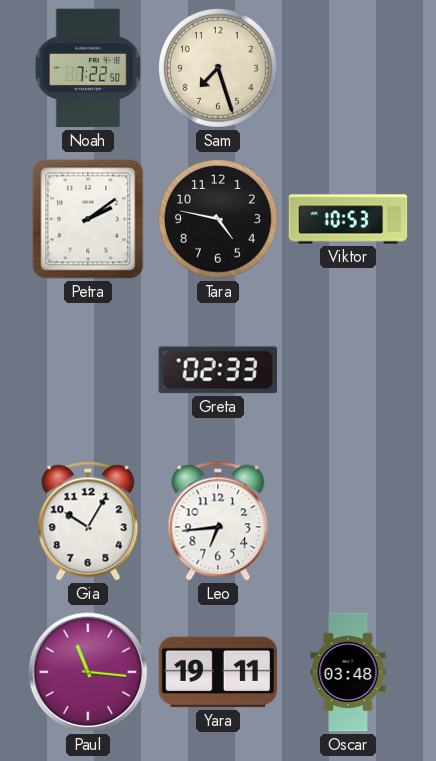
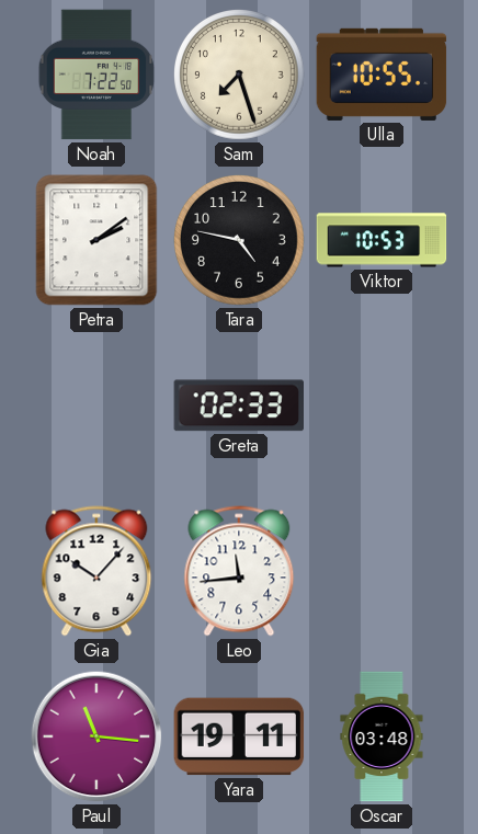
Ulla: none -> 10:55
Gia: 10:05 -> 10:07
Leo: 6:44 -> 11:44
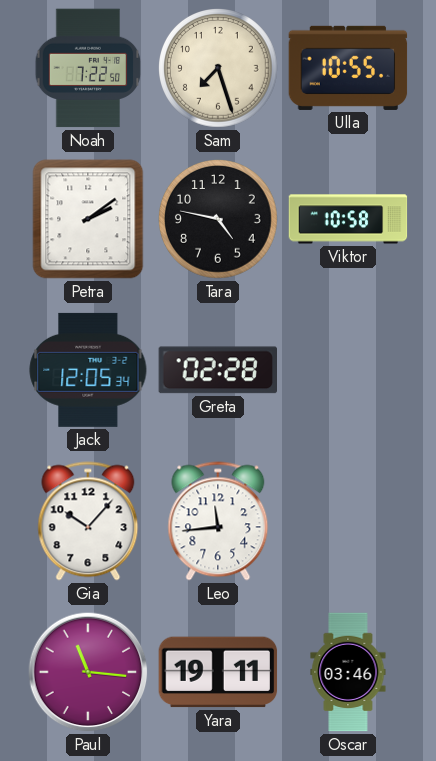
Viktor: 10:53 -> 10:58
Jack: none -> 12:05
Greta: 02:33 -> 02:28
Oscar: 03:48 -> 03:46
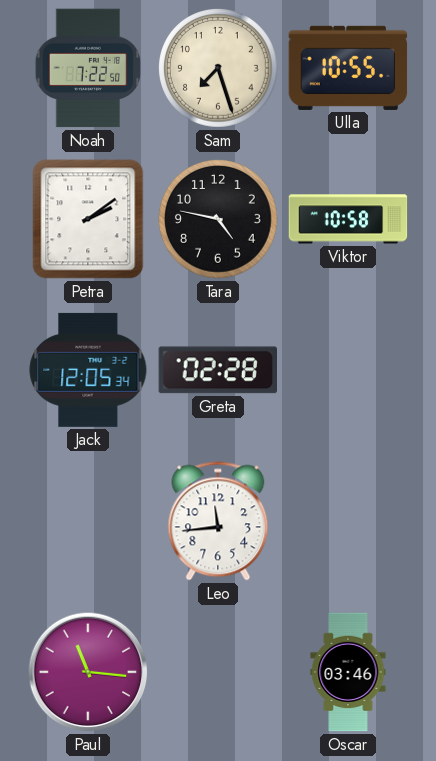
Gia: 10:07 -> none
Yara: 19:11 -> none
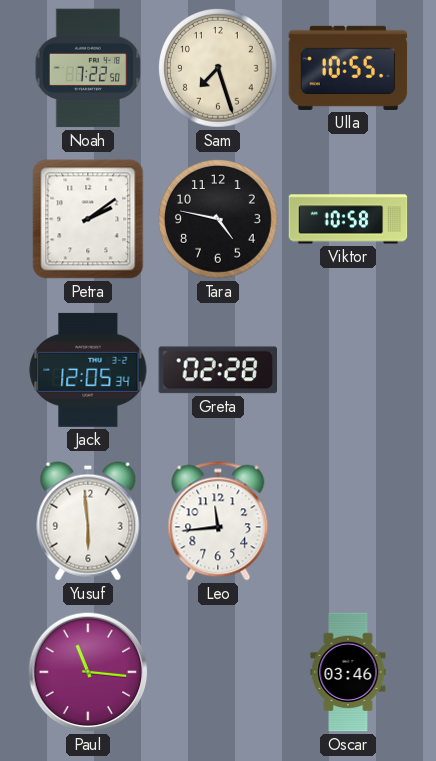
Yusuf: none -> 5:59
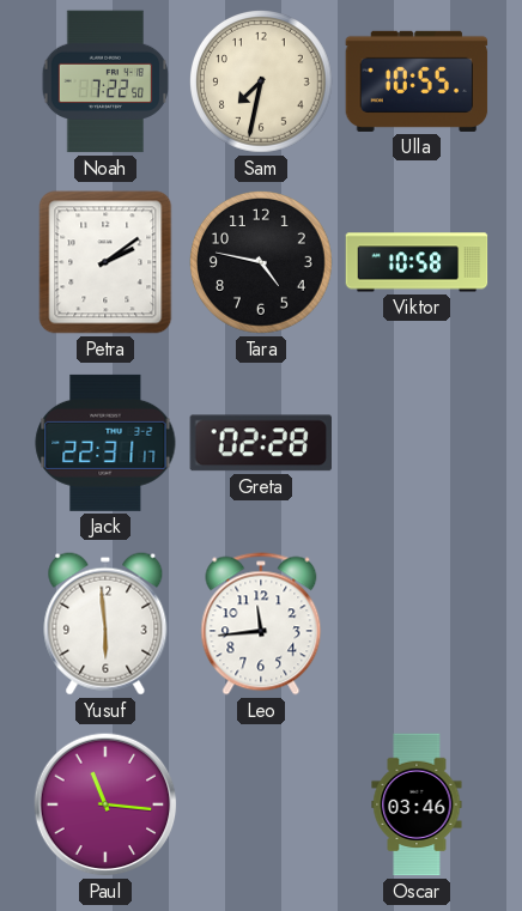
Sam: 7:27 -> 7:32
Jack: 12:05 -> 22:31
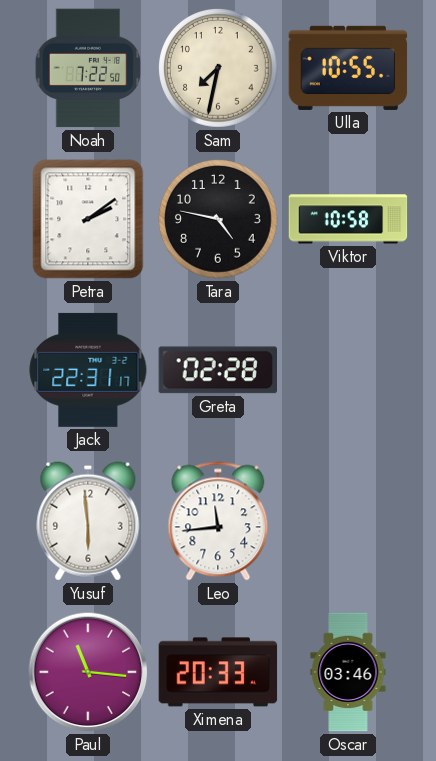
Ximena: none -> 20:33
